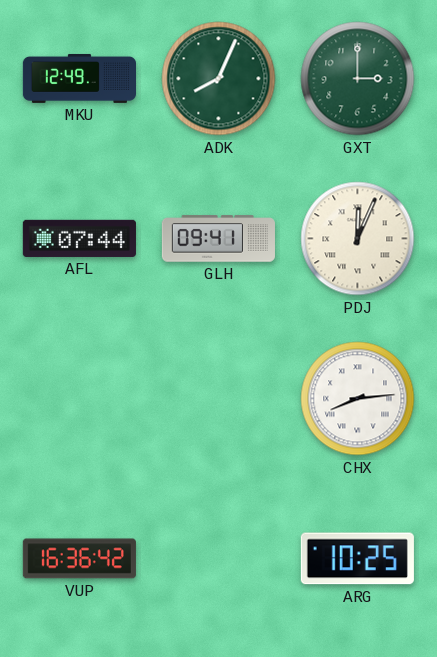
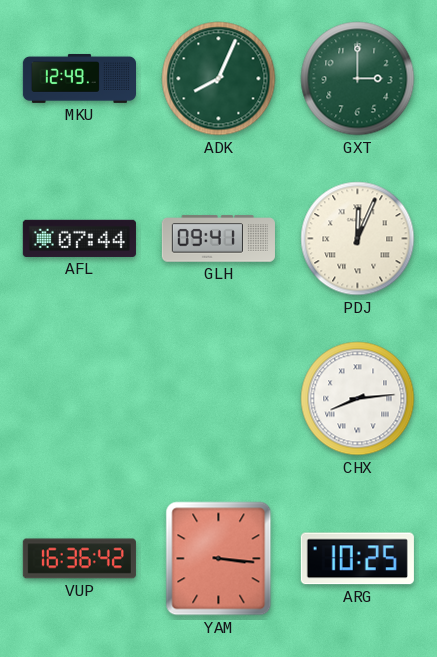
YAM: none -> 3:16
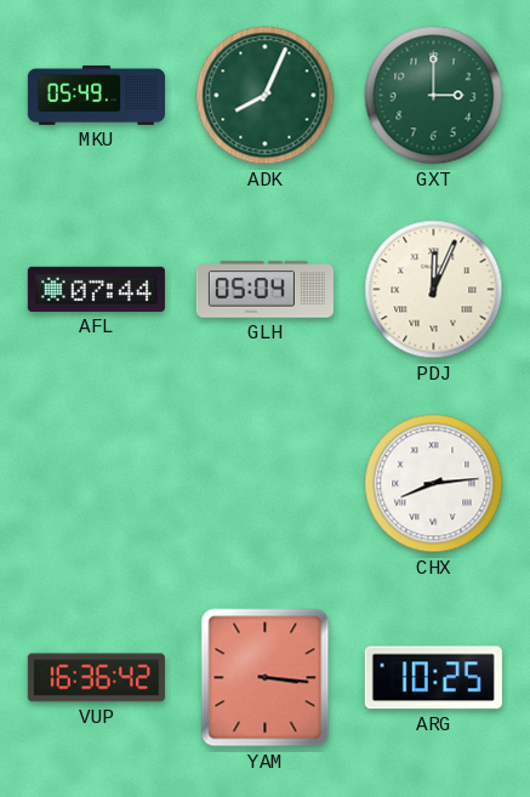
MKU: 12:49 -> 05:49
GLH: 09:41 -> 05:04
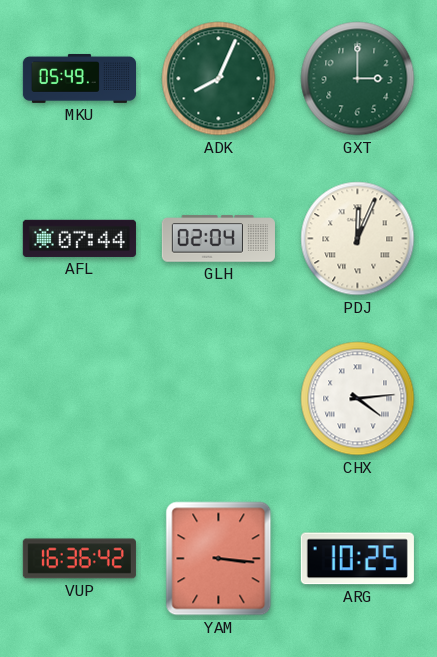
GLH: 05:04 -> 02:04
CHX: 8:14 -> 4:14
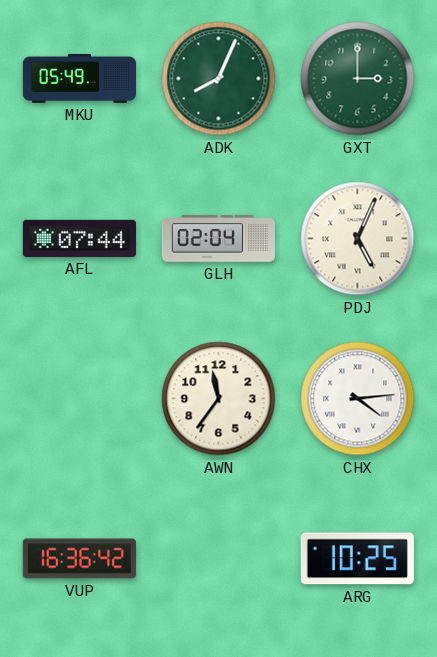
PDJ: 12:04 -> 5:04
AWN: none -> 11:36
YAM: 3:16 -> none
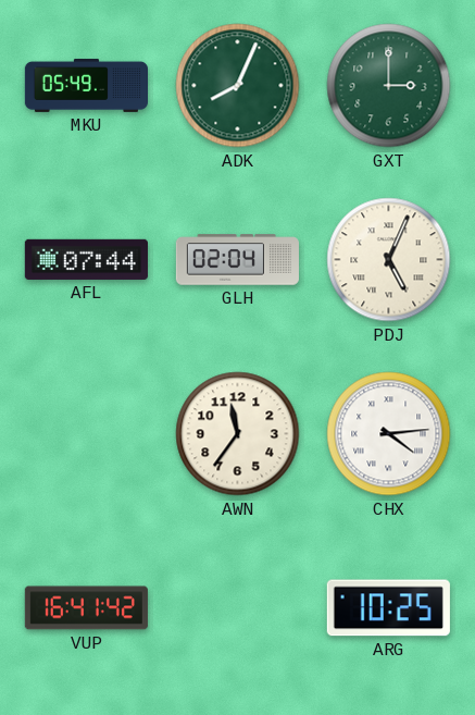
VUP: 16:36 -> 16:41
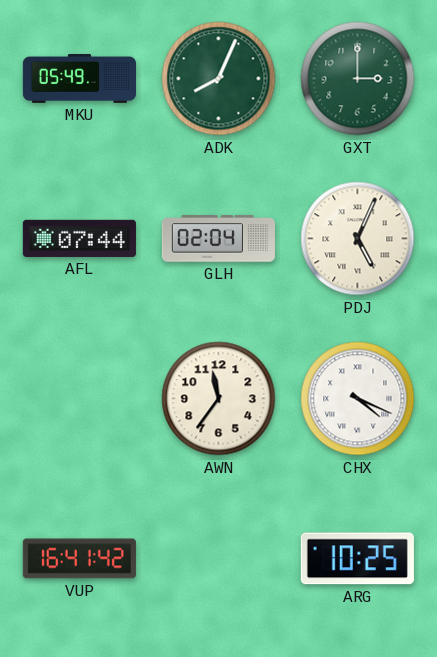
CHX: 4:14 -> 4:19
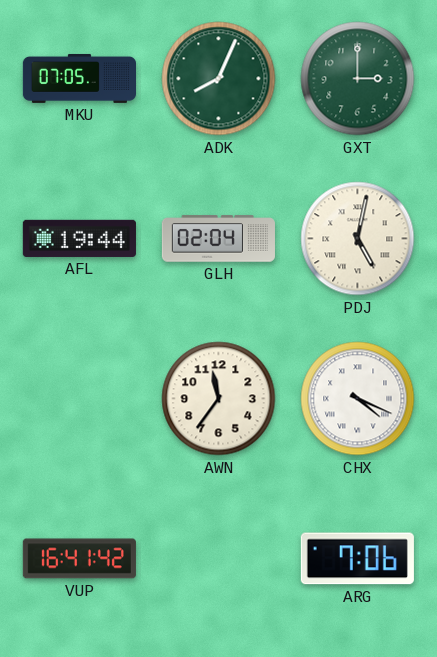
MKU: 05:49 -> 07:05
AFL: 07:44 -> 19:44
PDJ: 5:04 -> 5:02
ARG: 10:25 -> 7:06
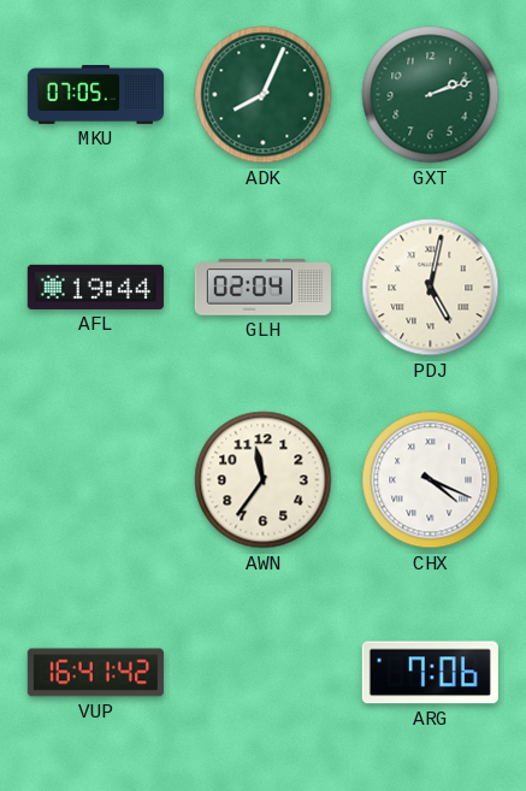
GXT: 3:00 -> 2:12
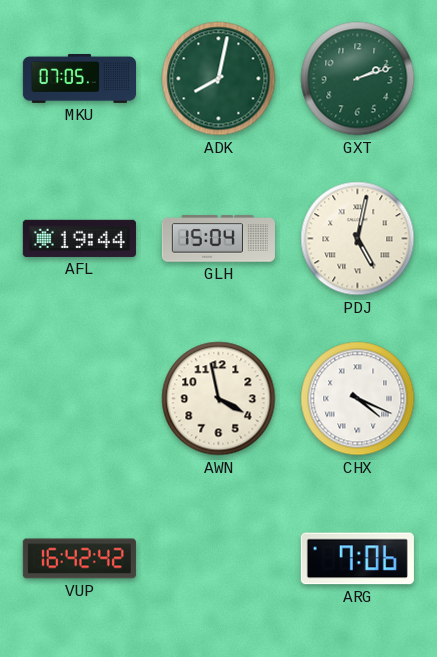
ADK: 8:04 -> 8:02
GLH: 02:04 -> 15:04
AWN: 11:36 -> 3:58
VUP: 16:41 -> 16:42
